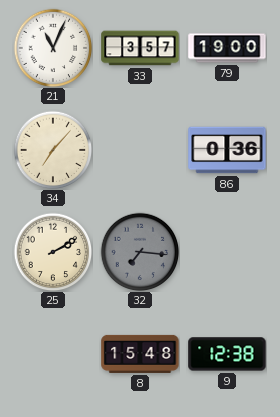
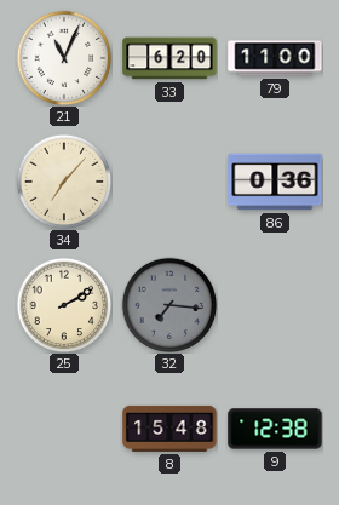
33: 3:57 -> 6:20
79: 19:00 -> 11:00
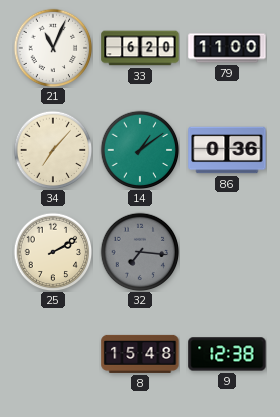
14: none -> 1:09
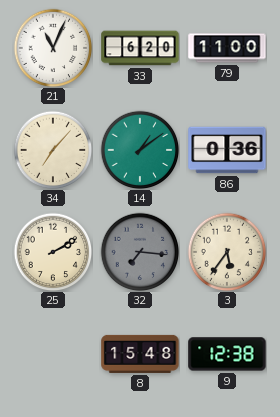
3: none -> 5:36
